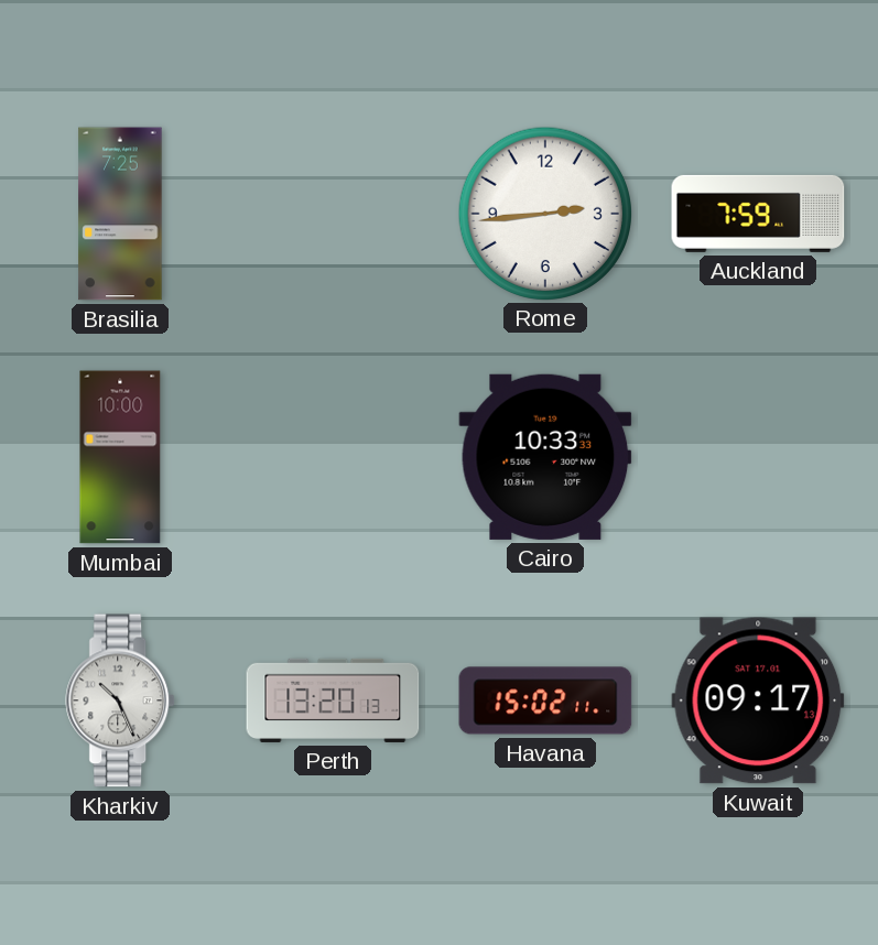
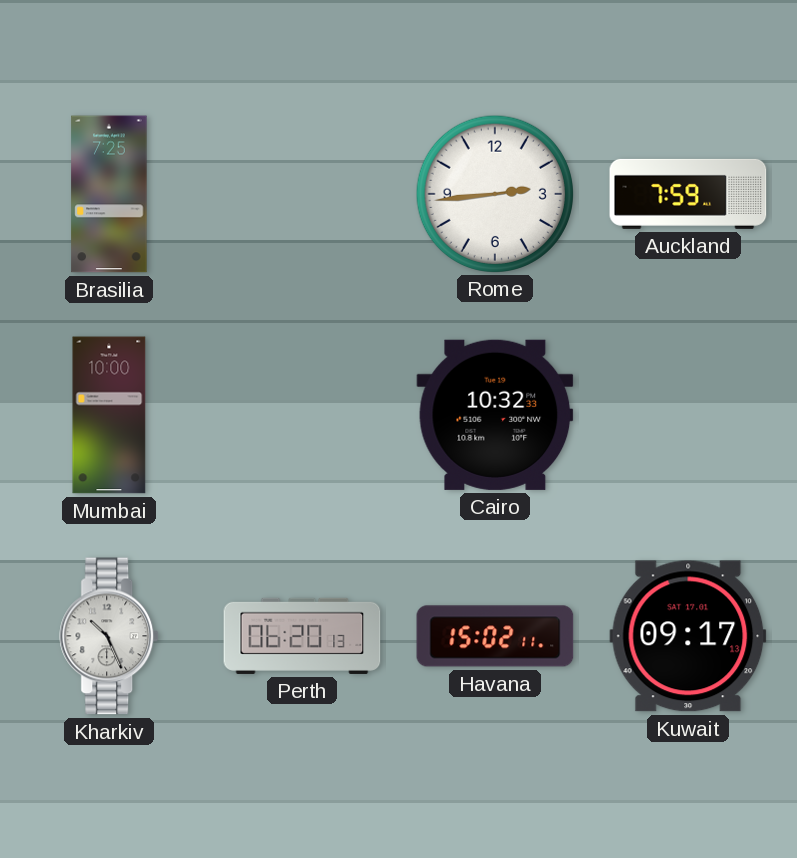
Cairo: 10:33 -> 10:32
Perth: 13:20 -> 06:20
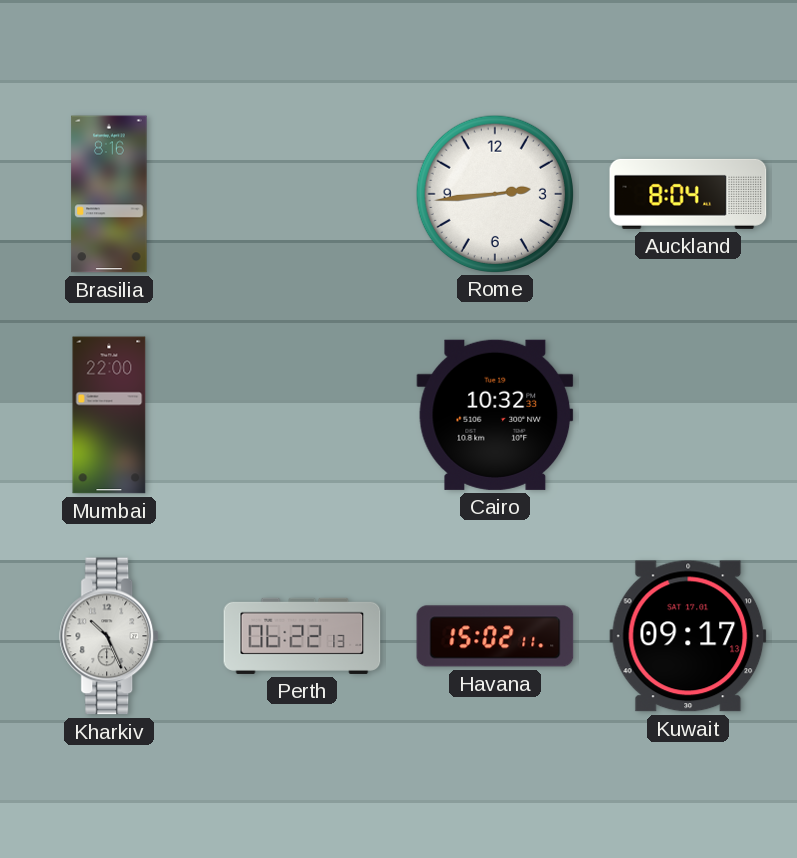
Brasilia: 7:25 -> 8:16
Auckland: 7:59 -> 8:04
Mumbai: 10:00 -> 22:00
Perth: 06:20 -> 06:22
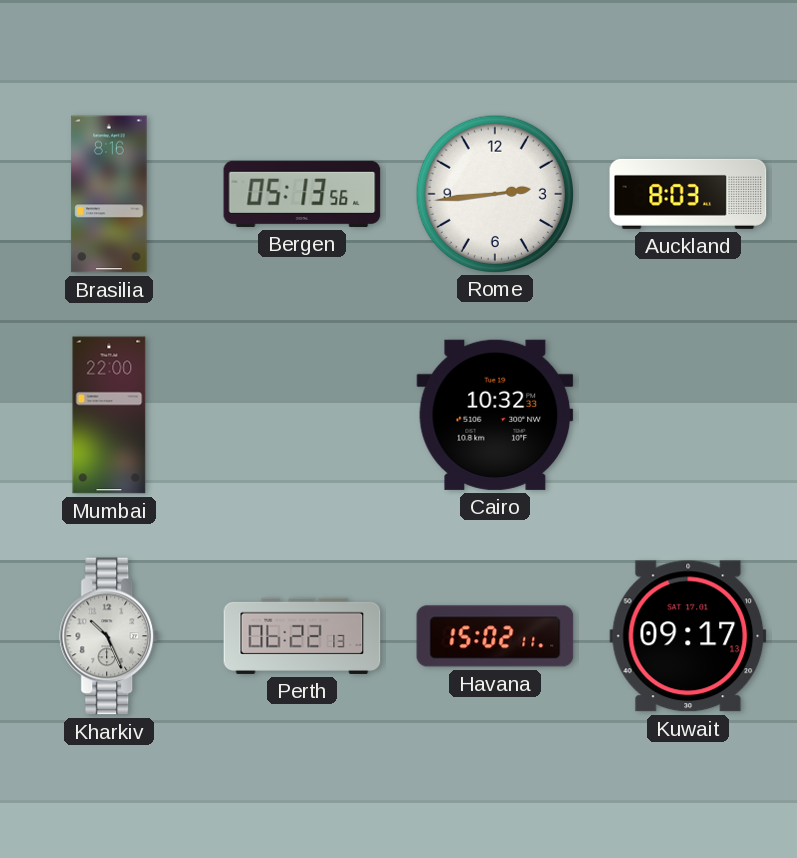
Bergen: none -> 05:13
Auckland: 8:04 -> 8:03
